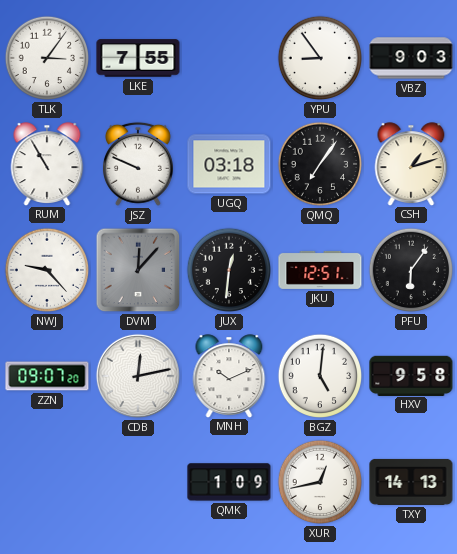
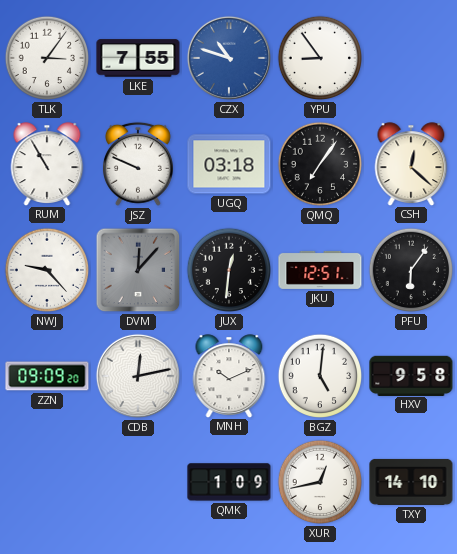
CZX: none -> 10:48
VBZ: 9:03 -> none
CSH: 1:12 -> 12:22
ZZN: 09:07 -> 09:09
TXY: 14:13 -> 14:10
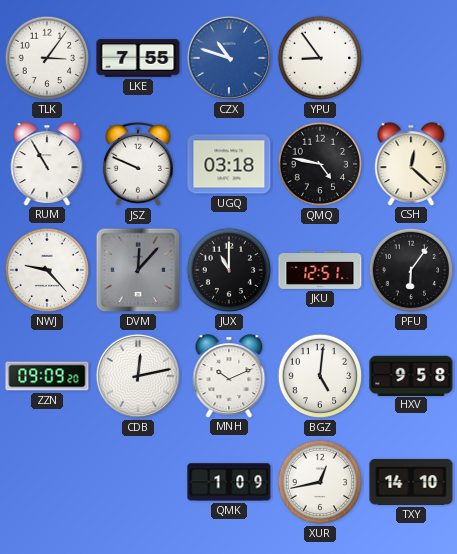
QMQ: 7:06 -> 4:47
JUX: 12:31 -> 11:00
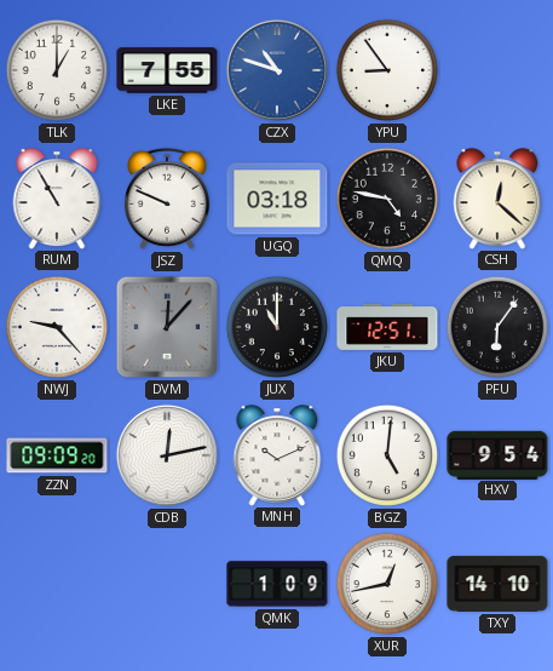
TLK: 3:06 -> 1:00
HXV: 9:58 -> 9:54
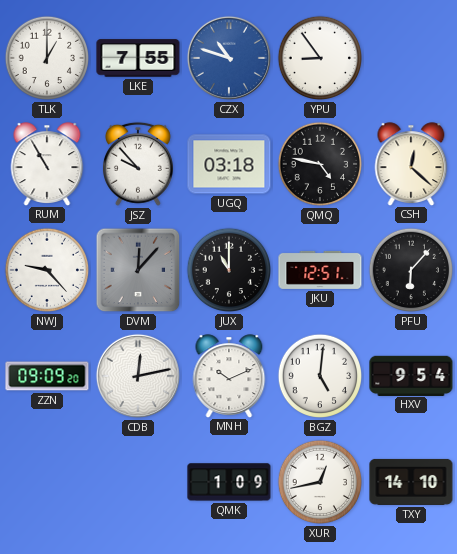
JSZ: 9:49 -> 9:53
PFU: 6:06 -> 6:07
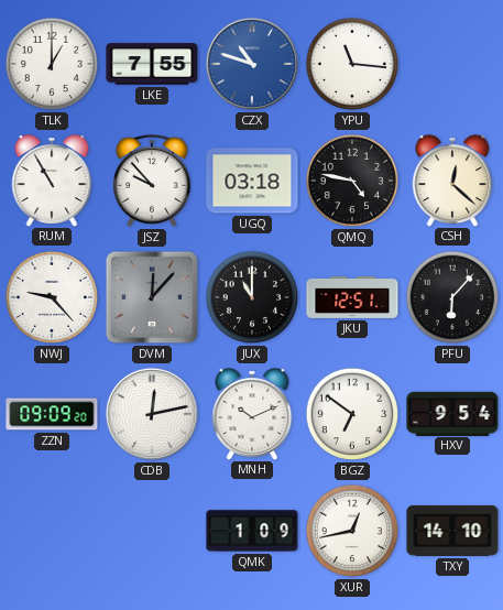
YPU: 8:54 -> 11:16
BGZ: 5:01 -> 6:51
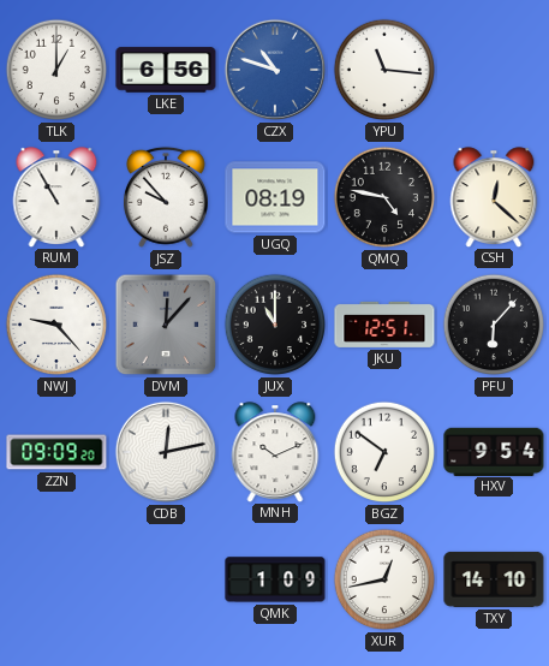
LKE: 7:55 -> 6:56
UGQ: 03:18 -> 08:19
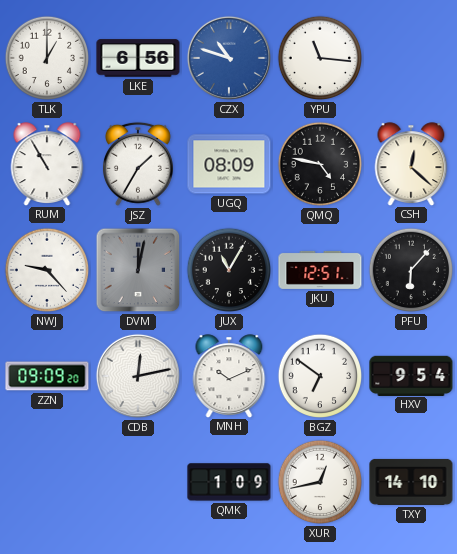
JSZ: 9:53 -> 1:35
UGQ: 08:19 -> 08:09
DVM: 12:07 -> 12:02
JUX: 11:00 -> 11:05
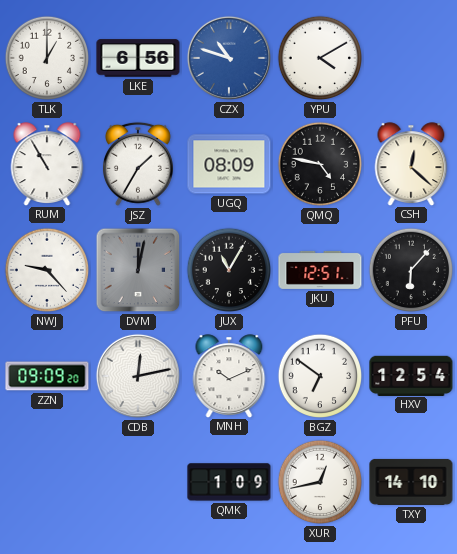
YPU: 11:16 -> 4:10
HXV: 9:54 -> 12:54
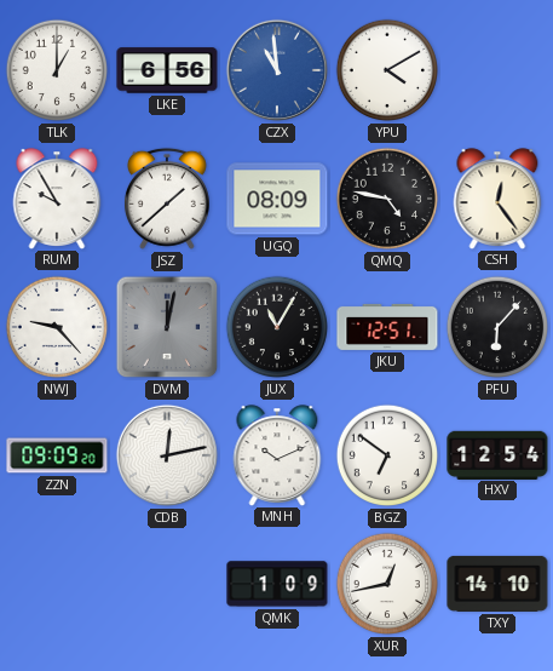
CZX: 10:48 -> 10:59
RUM: 10:55 -> 9:55
JSZ: 1:35 -> 1:38
CSH: 12:22 -> 12:24
